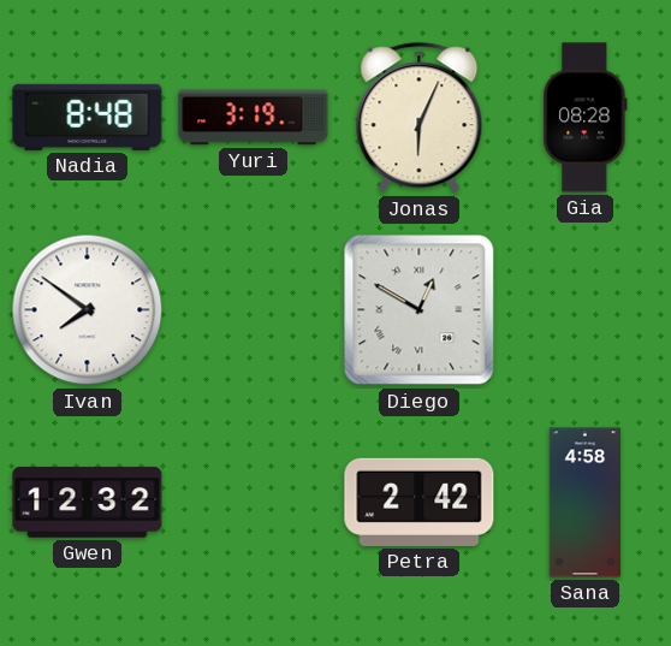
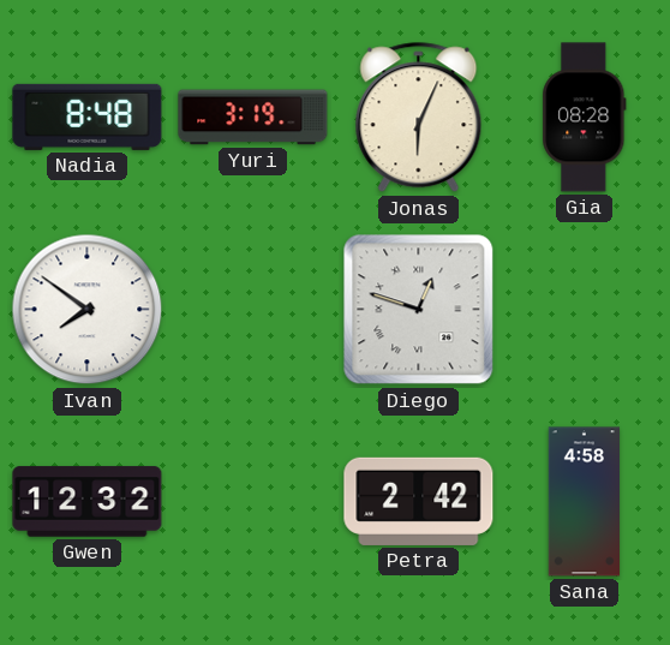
Diego: 12:50 -> 12:48
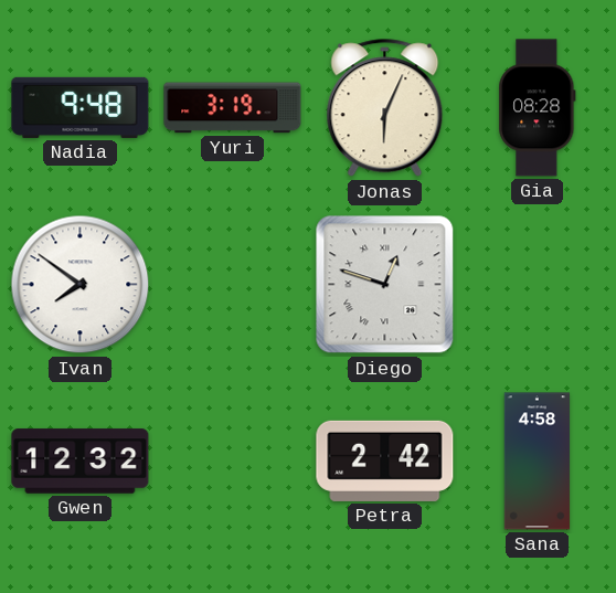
Nadia: 8:48 -> 9:48
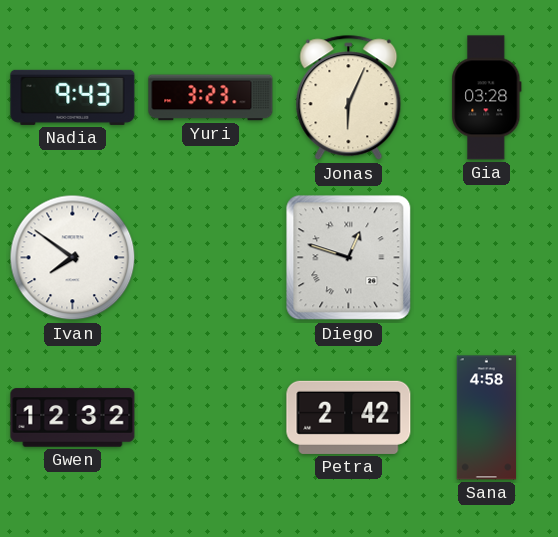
Nadia: 9:48 -> 9:43
Yuri: 3:19 -> 3:23
Gia: 08:28 -> 03:28
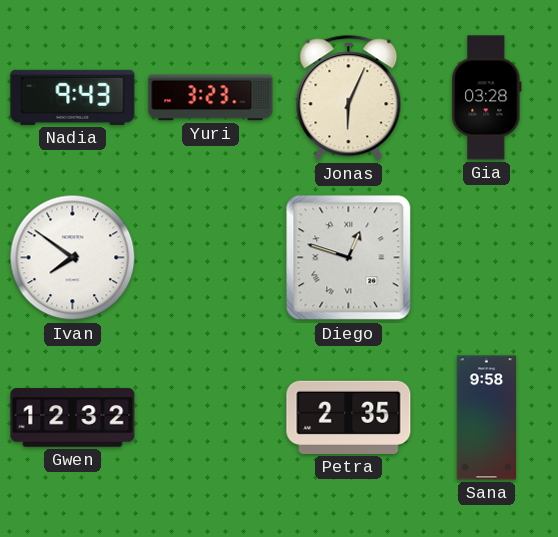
Petra: 2:42 -> 2:35
Sana: 4:58 -> 9:58
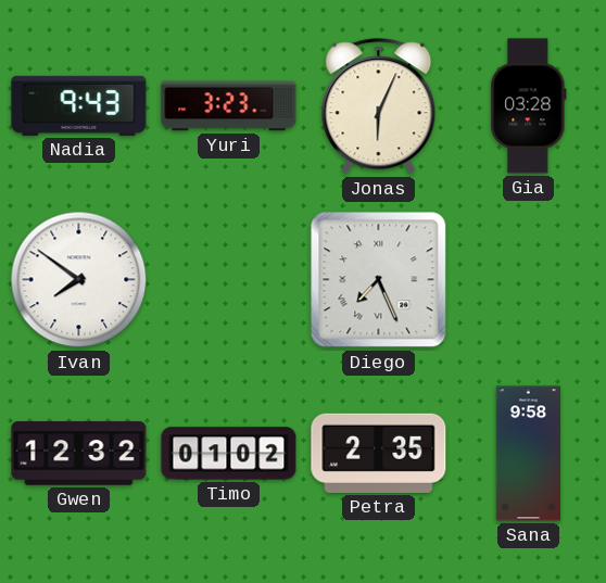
Diego: 12:48 -> 7:26
Timo: none -> 01:02
